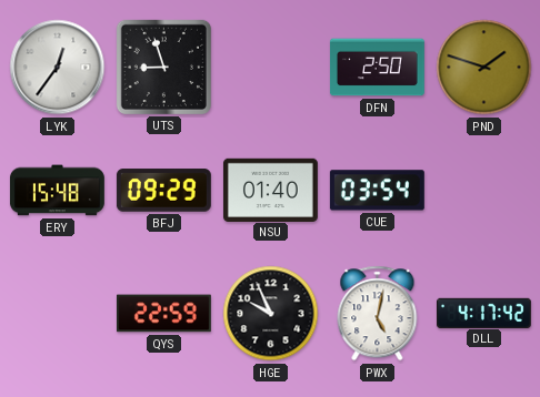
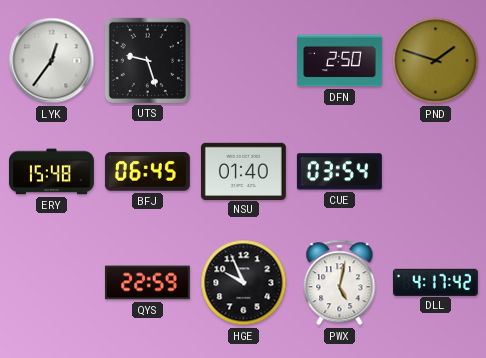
UTS: 8:57 -> 9:27
BFJ: 09:29 -> 06:45
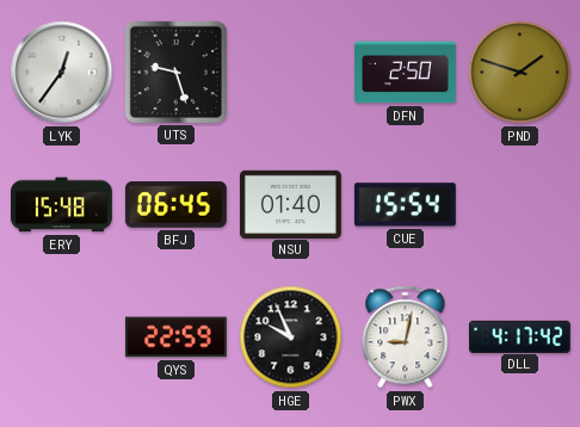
CUE: 03:54 -> 15:54
PWX: 5:02 -> 9:02
